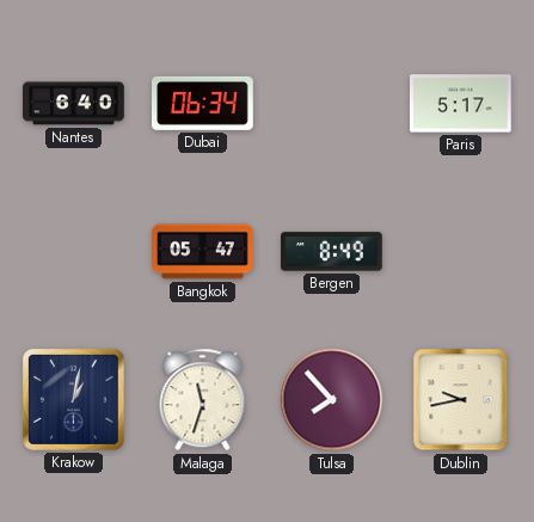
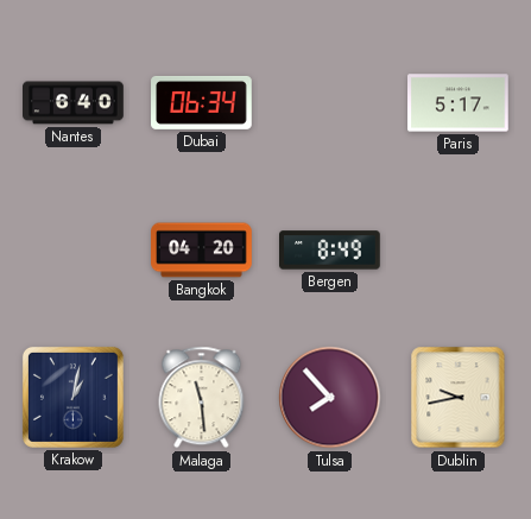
Bangkok: 05:47 -> 04:20
Malaga: 11:33 -> 11:29
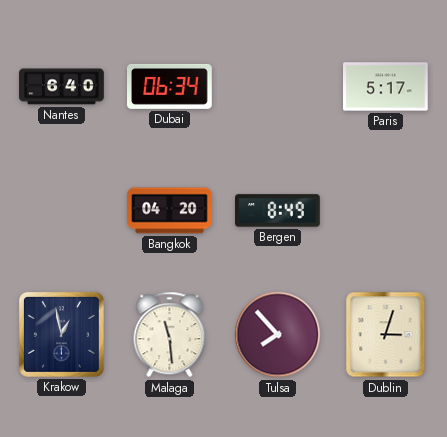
Krakow: 1:02 -> 12:58
Dublin: 9:43 -> 3:03
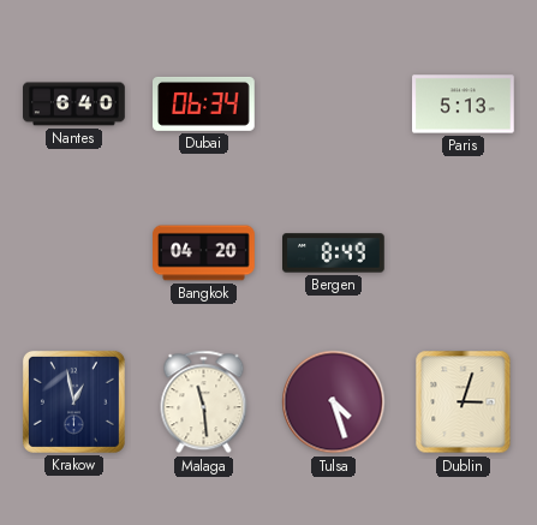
Paris: 5:17 -> 5:13
Tulsa: 7:53 -> 4:27
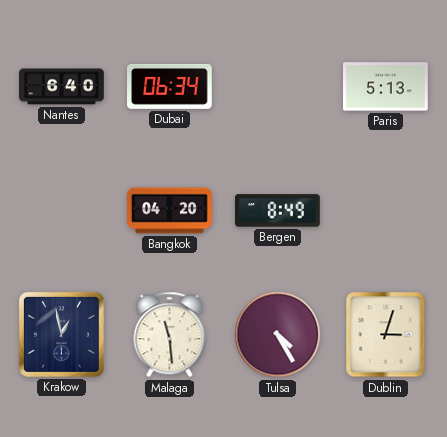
Tulsa: 4:27 -> 4:25
